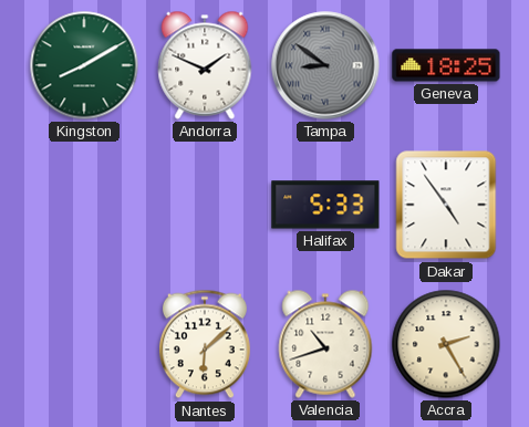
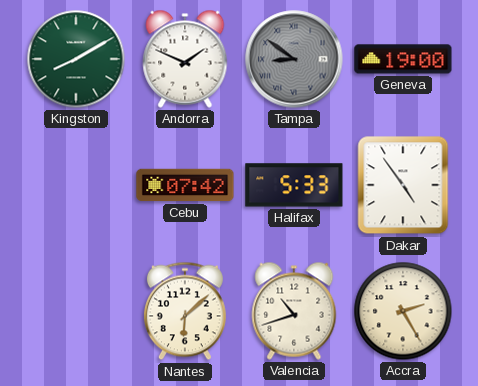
Geneva: 18:25 -> 19:00
Cebu: none -> 07:42
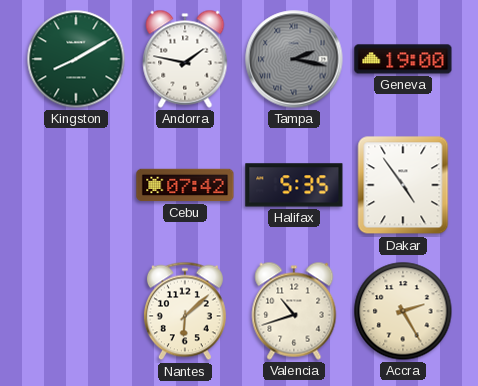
Andorra: 1:49 -> 1:47
Tampa: 8:51 -> 2:17
Halifax: 5:33 -> 5:35
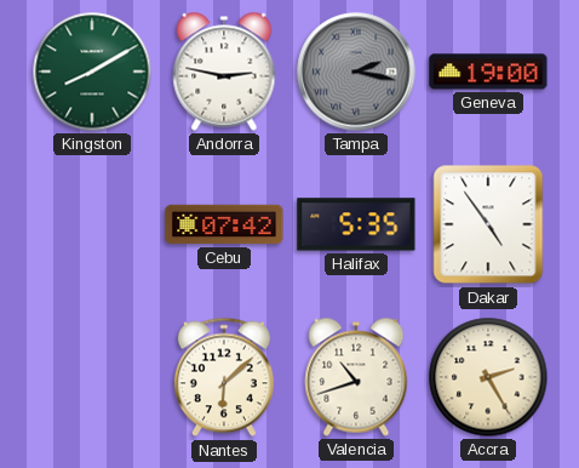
Andorra: 1:47 -> 2:47
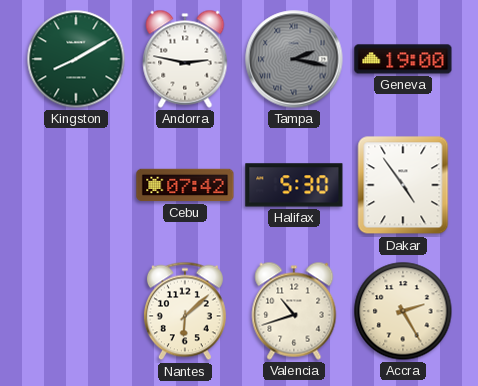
Halifax: 5:35 -> 5:30
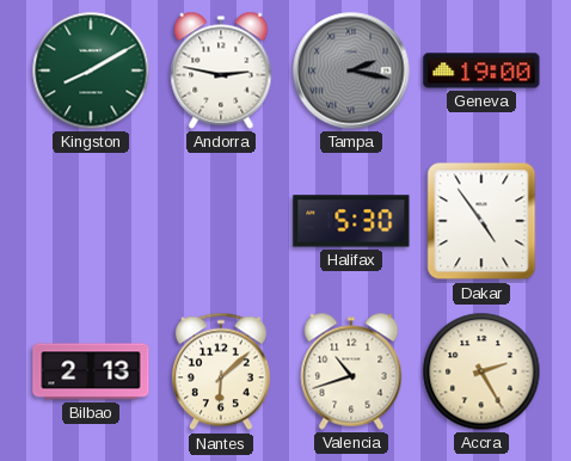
Cebu: 07:42 -> none
Bilbao: none -> 2:13
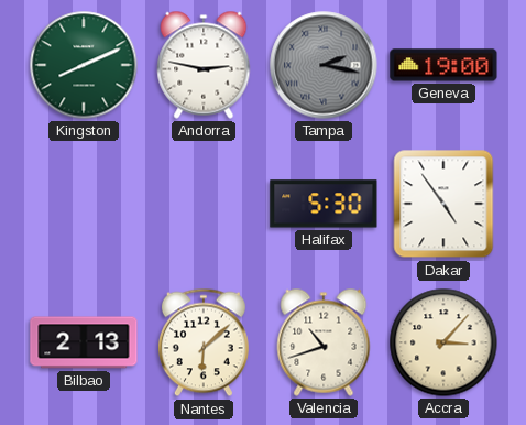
Kingston: 8:10 -> 8:11
Accra: 2:25 -> 3:07
